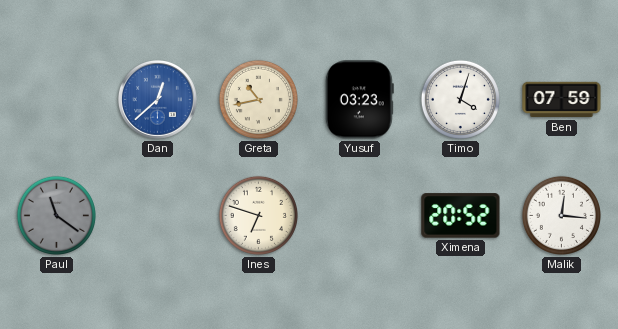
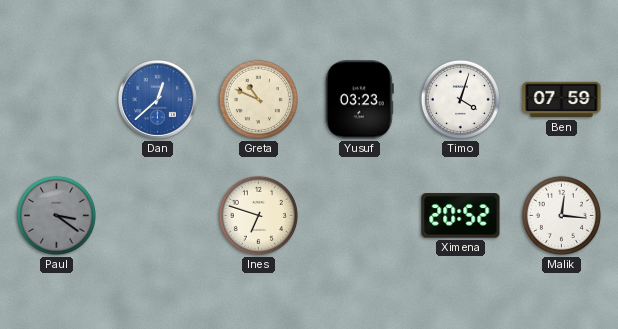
Greta: 10:43 -> 10:49
Paul: 11:21 -> 3:21
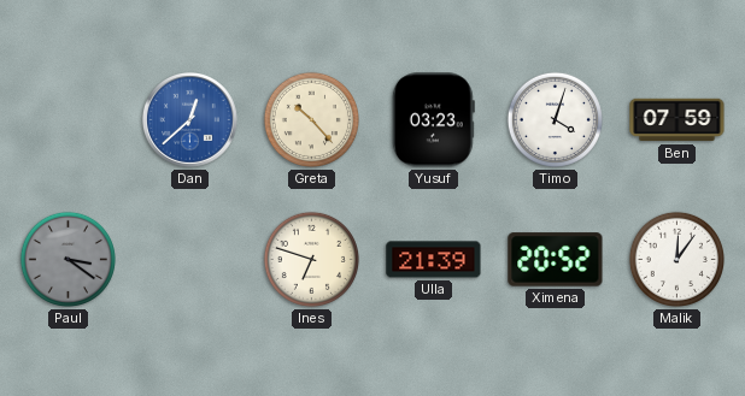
Greta: 10:49 -> 10:23
Ulla: none -> 21:39
Malik: 12:16 -> 12:06
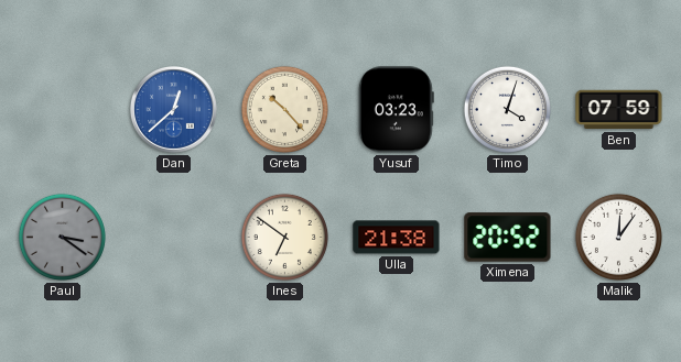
Ines: 6:48 -> 6:51
Ulla: 21:39 -> 21:38
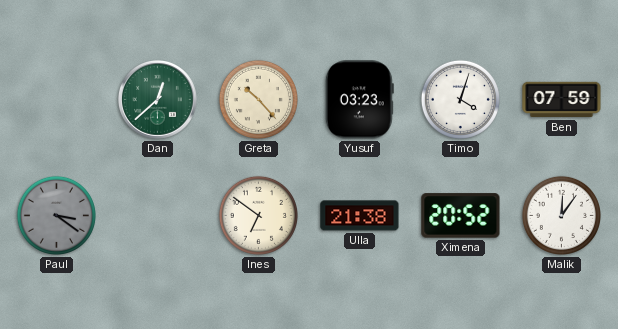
Dan dial: blue -> green
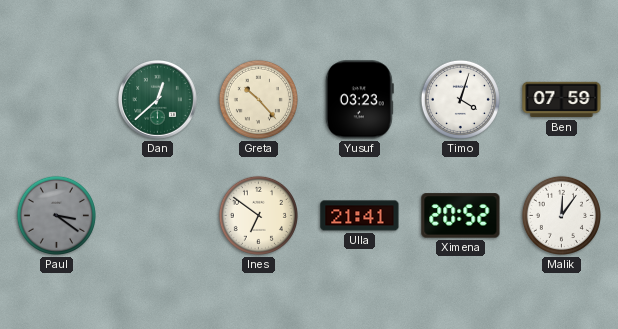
Ulla: 21:38 -> 21:41
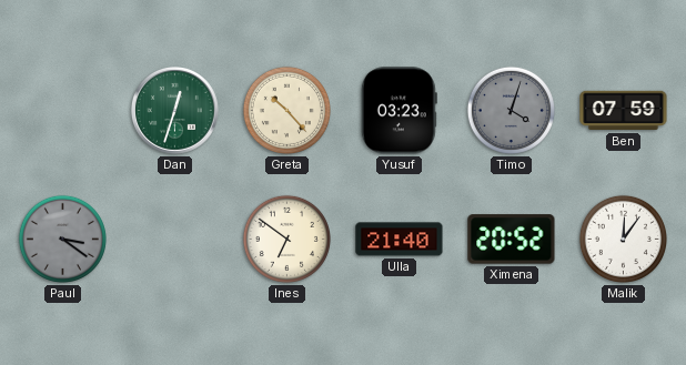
Dan: 12:38 -> 12:33
Timo dial: white -> grey
Ulla: 21:41 -> 21:40
